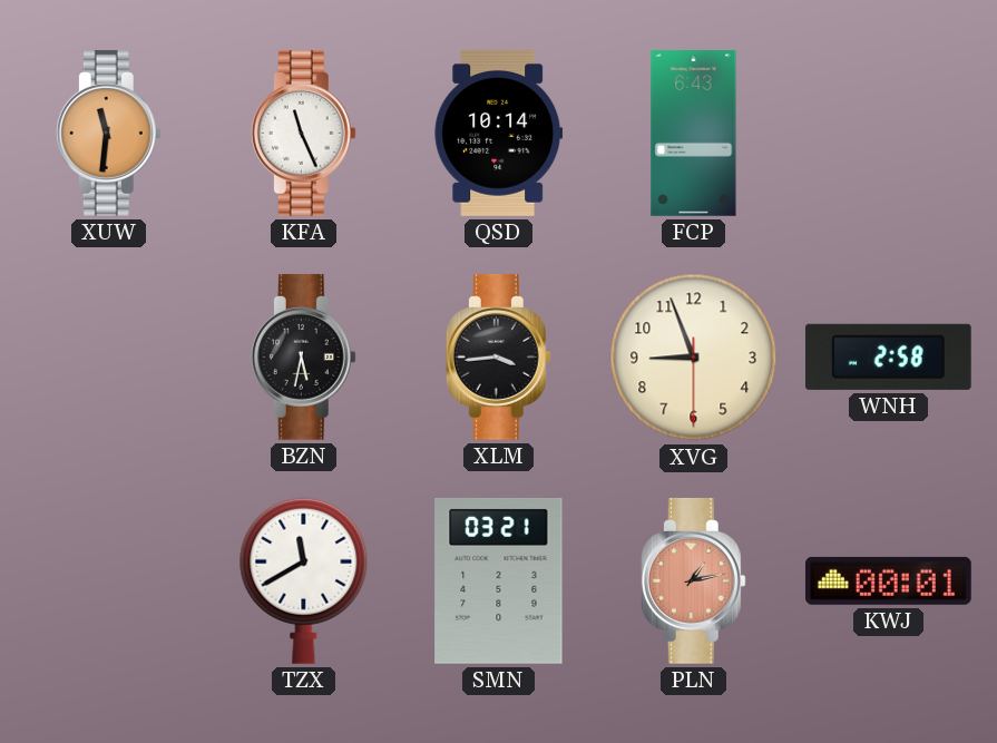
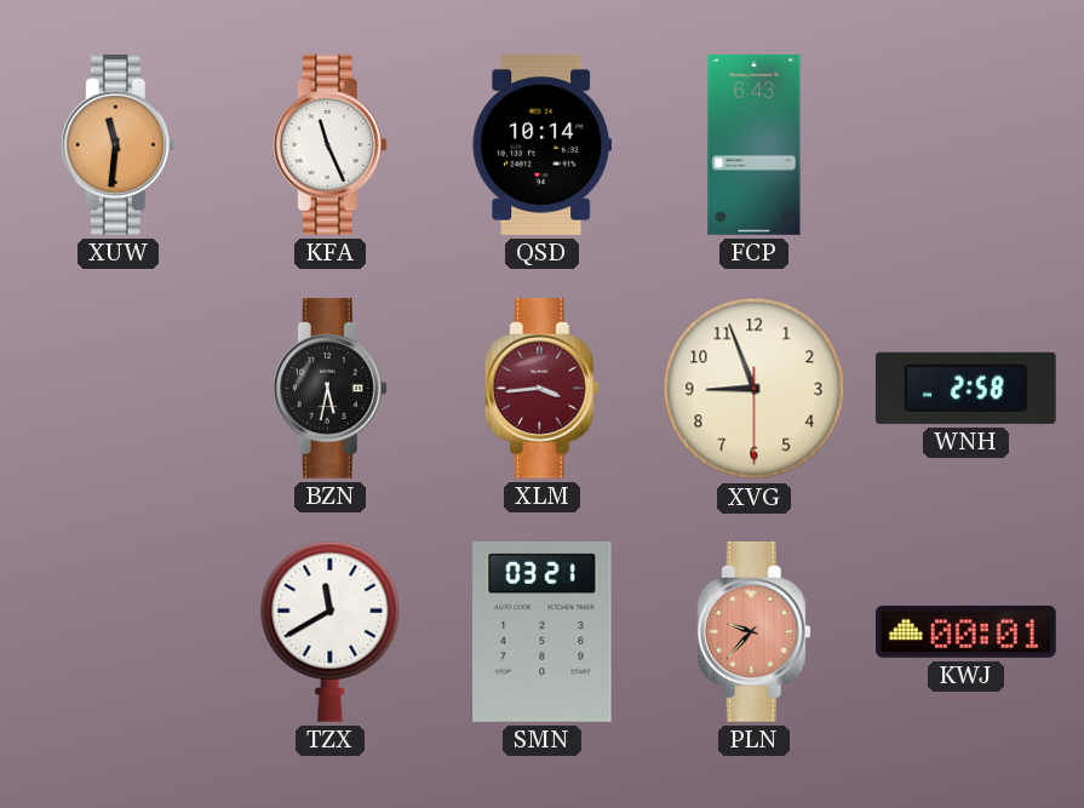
XLM dial: black -> burgundy
PLN: 1:13 -> 9:37
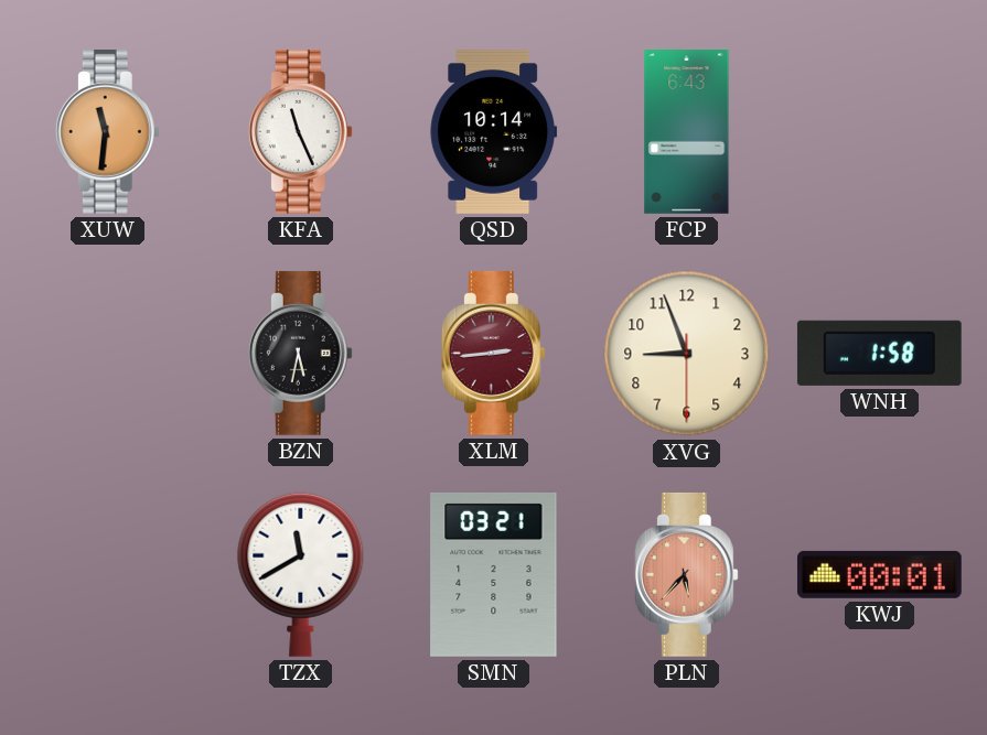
XLM: 3:44 -> 2:44
WNH: 2:58 -> 1:58
PLN: 9:37 -> 5:37
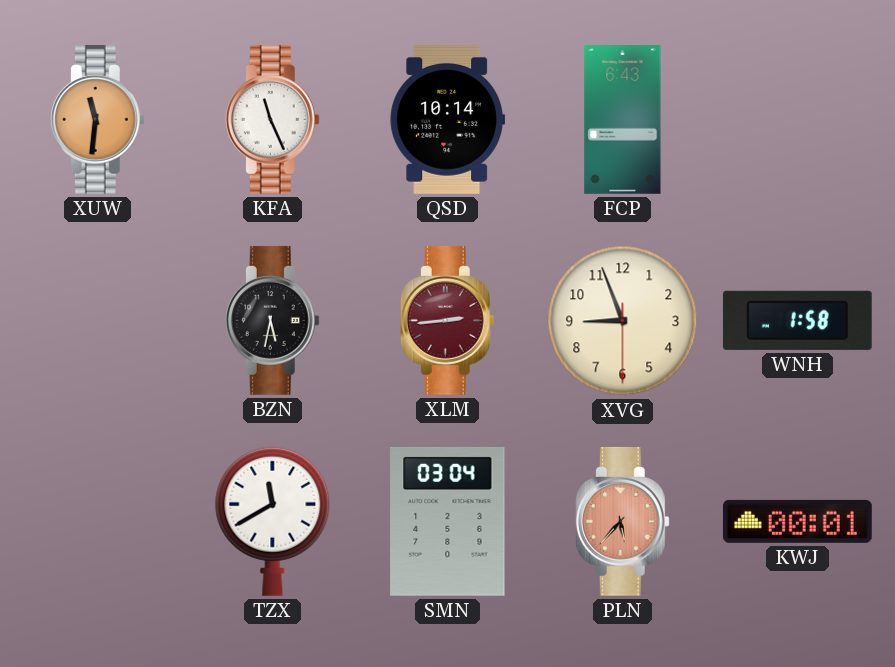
SMN: 03:21 -> 03:04
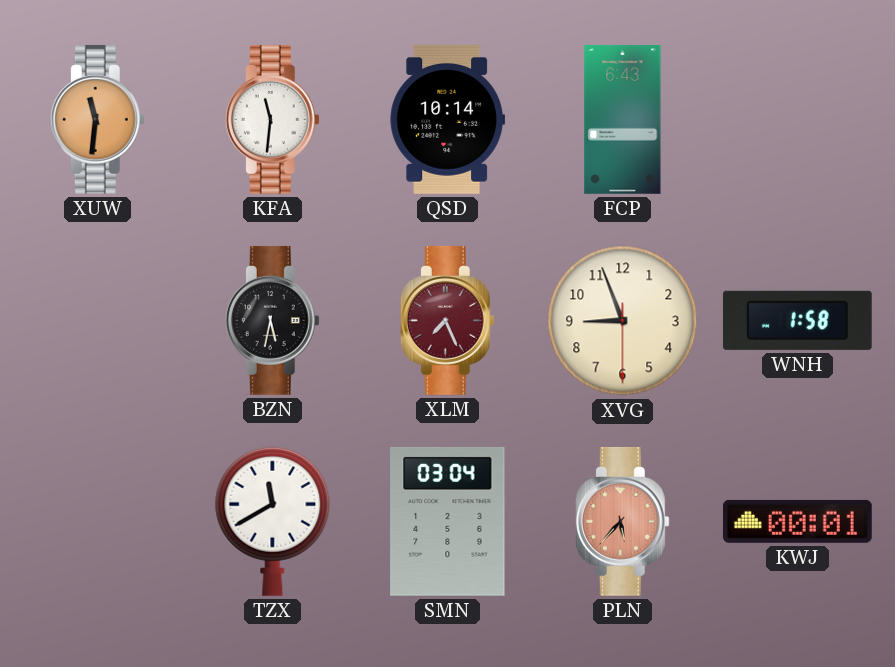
KFA: 11:26 -> 11:31
XLM: 2:44 -> 7:26
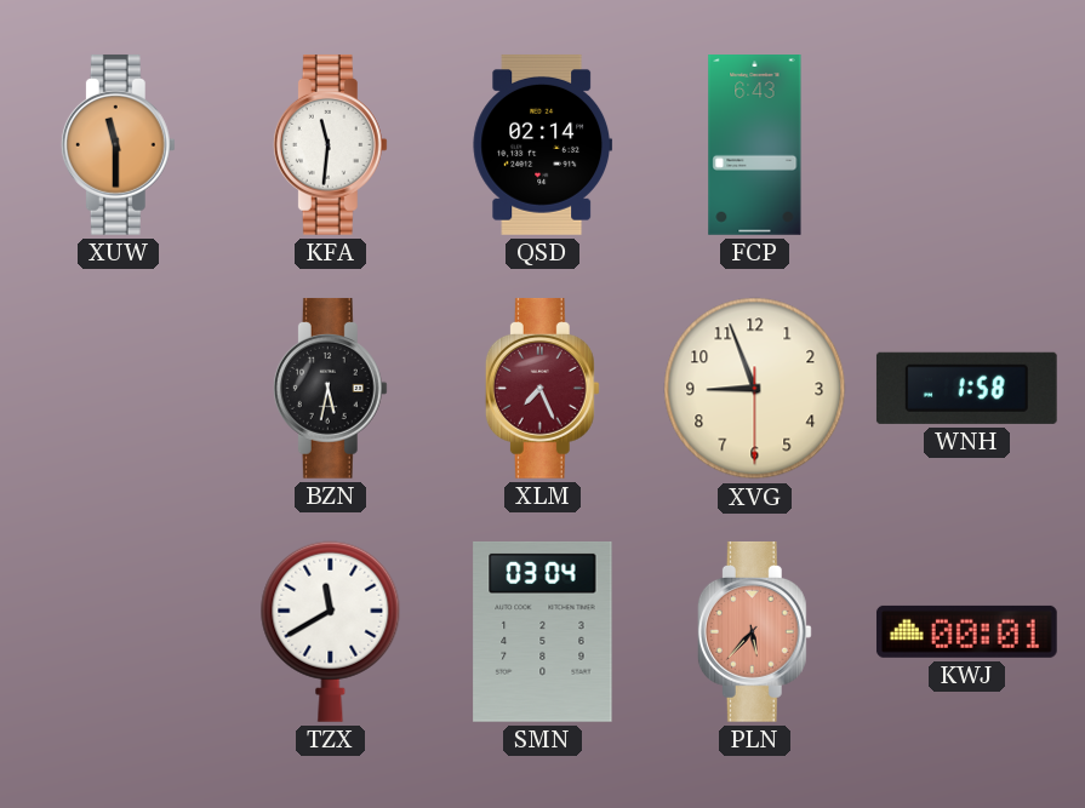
XUW: 11:31 -> 11:30
QSD: 10:14 -> 02:14
